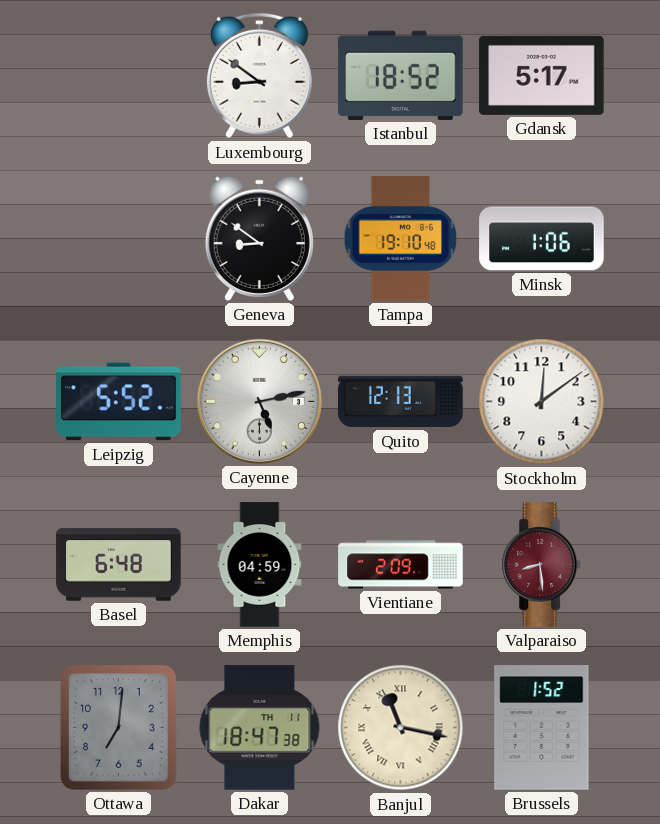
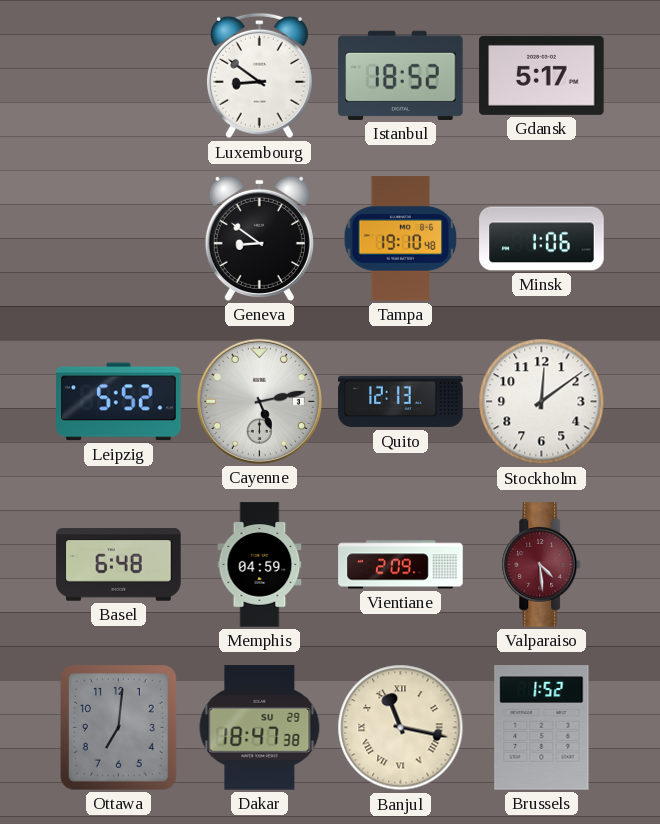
Valparaiso: 8:29 -> 4:29
Dakar date: TH 11 -> SU 29
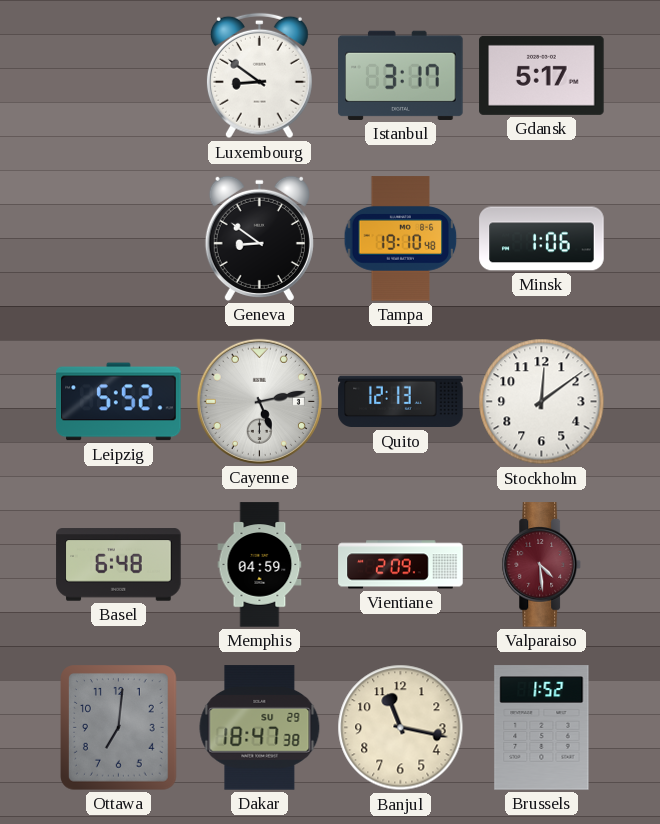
Istanbul: 18:52 -> 3:17
Banjul numerals: Roman -> Arabic
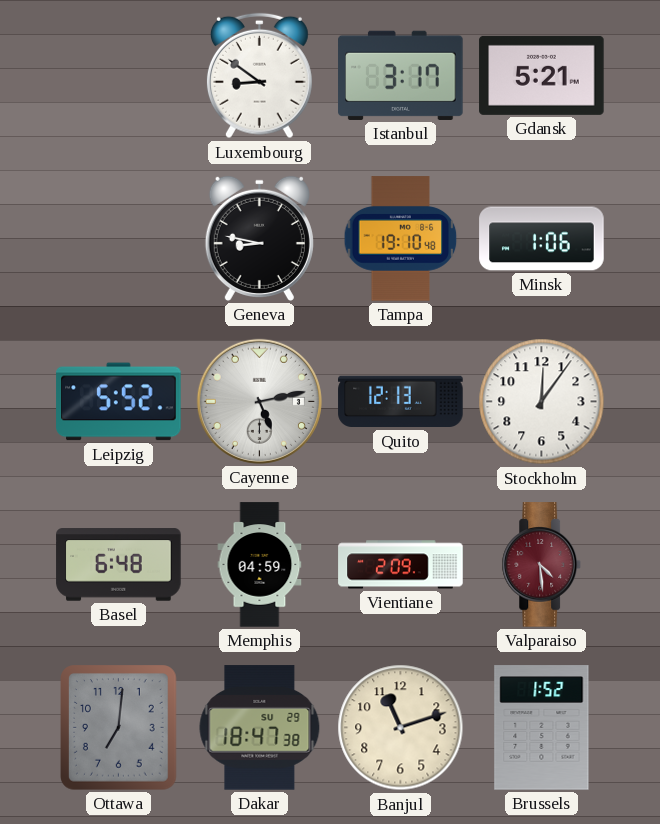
Gdansk: 5:17 -> 5:21
Geneva: 8:51 -> 8:47
Stockholm: 12:09 -> 12:06
Banjul: 11:17 -> 11:12
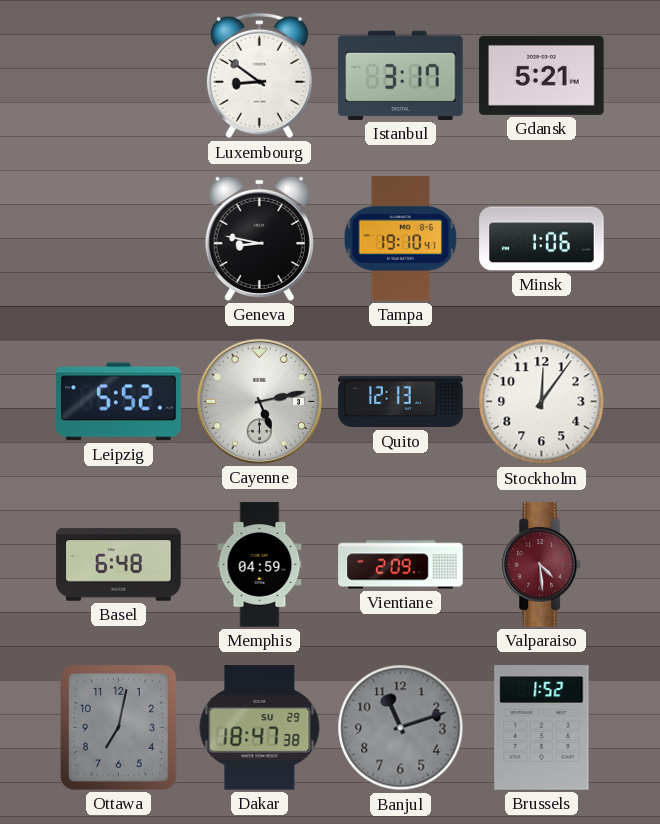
Tampa: 19:10:48 -> 19:10:41
Ottawa: 7:01 -> 7:02
Banjul dial: cream -> grey
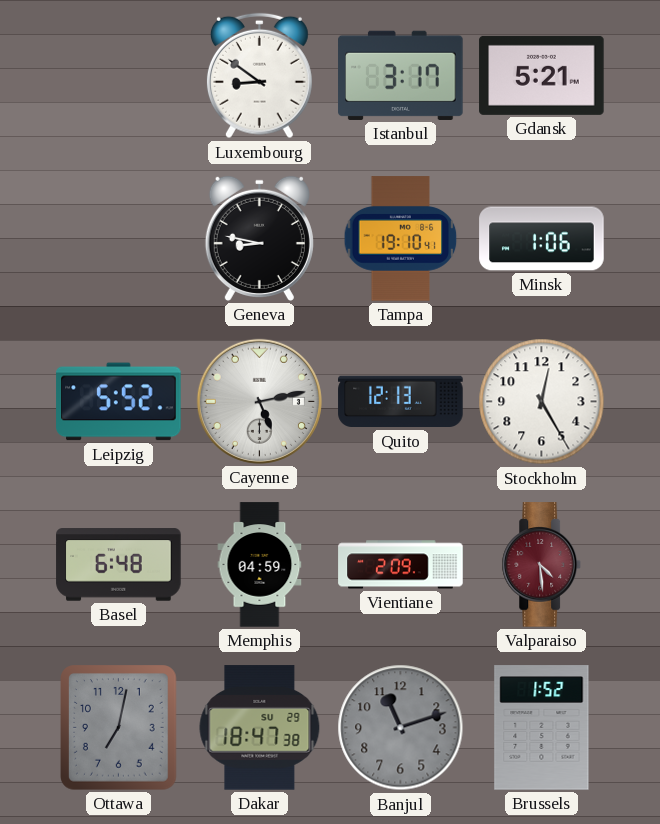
Stockholm: 12:06 -> 12:25
